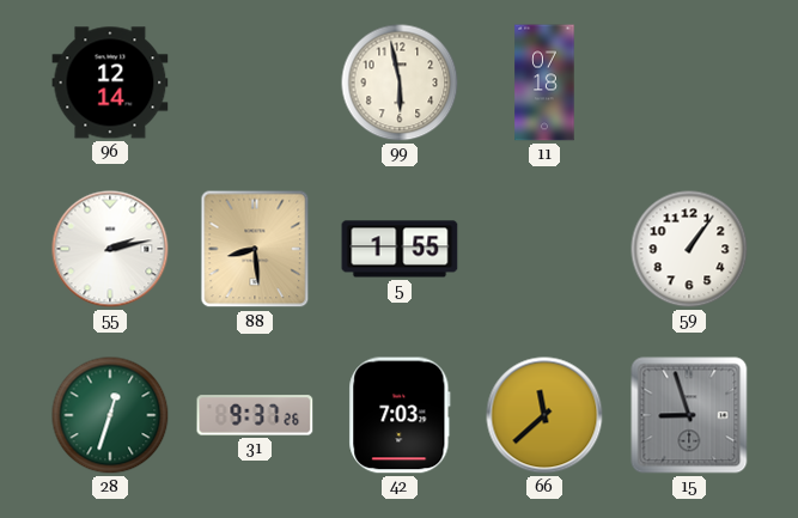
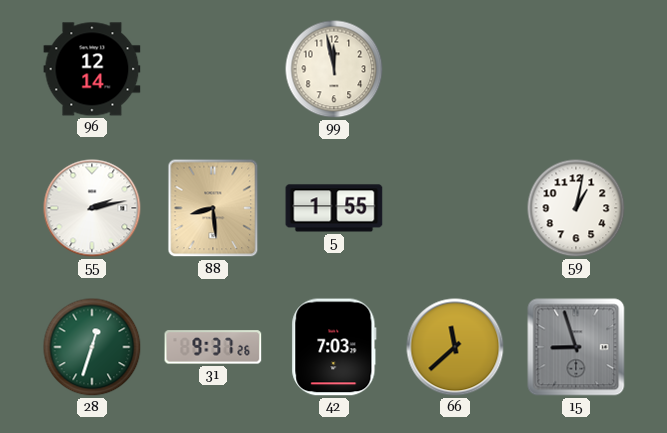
99: 5:58 -> 11:58
11: 07:18 -> none
59: 1:06 -> 1:02
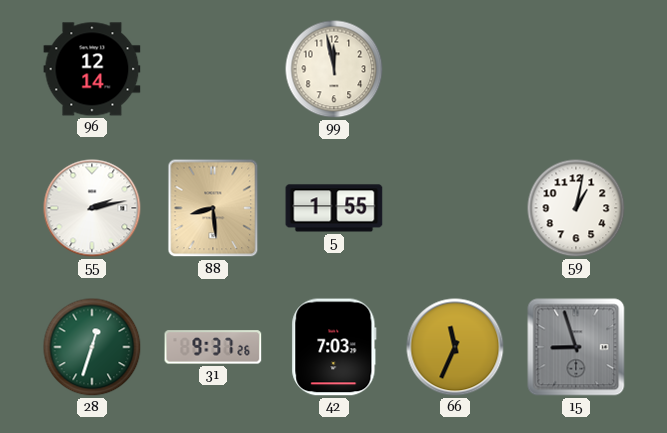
66: 11:38 -> 11:34
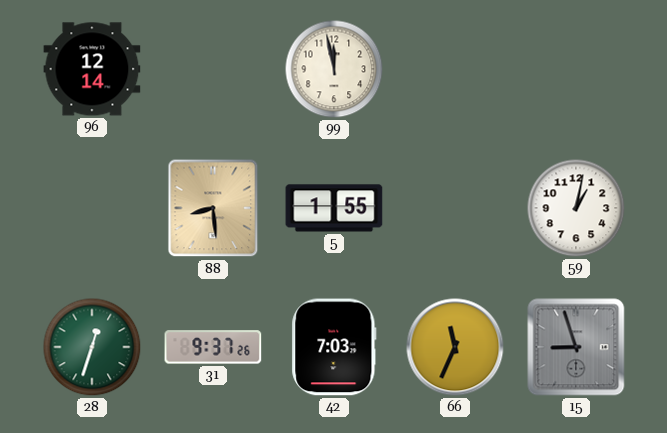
55: 2:13 -> none
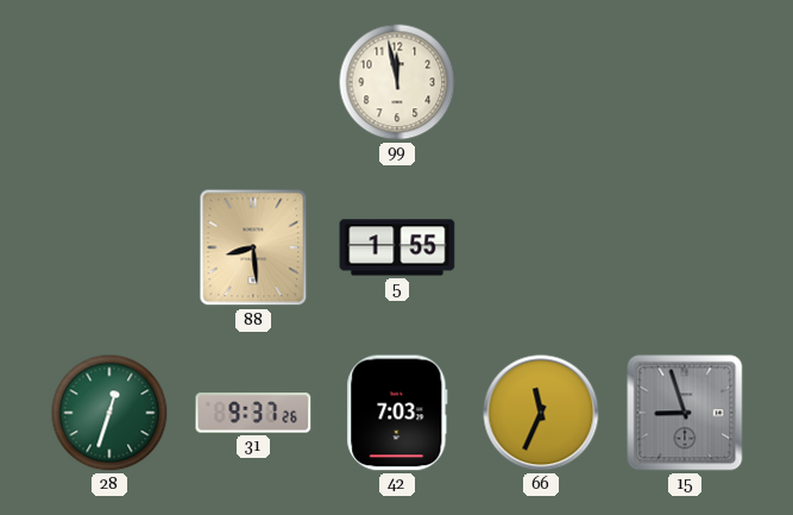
96: 12:14 -> none
59: 1:02 -> none
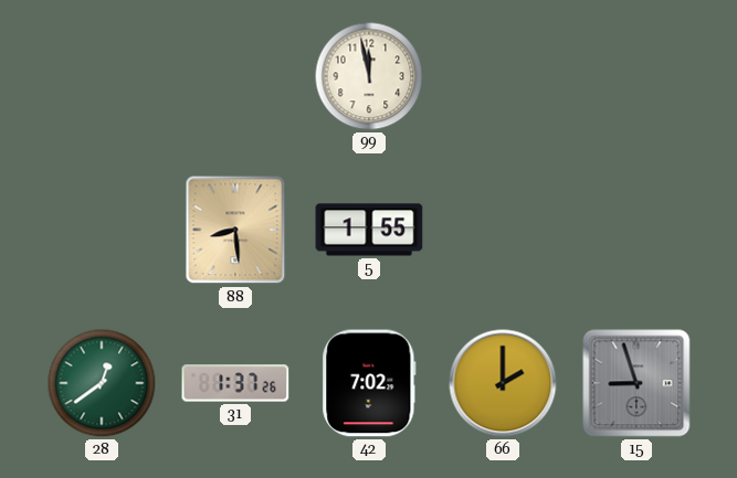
28: 12:33 -> 12:39
31: 9:37 -> 1:37
42: 7:03 -> 7:02
66: 11:34 -> 2:00
